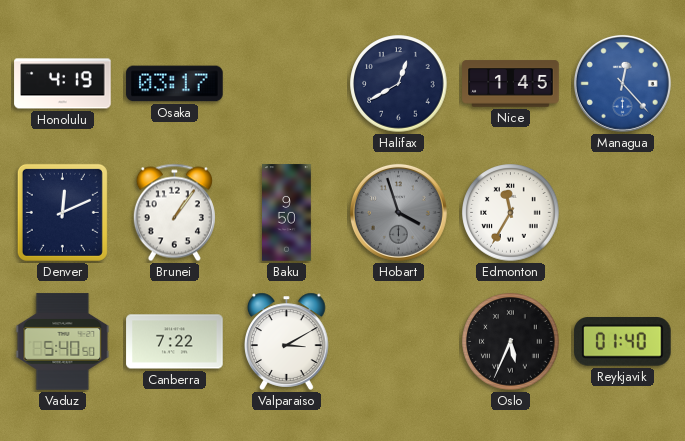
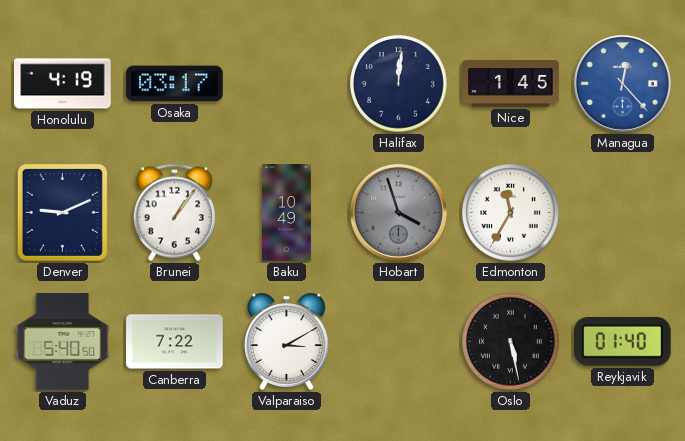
Halifax: 12:40 -> 12:01
Denver: 12:11 -> 9:11
Baku: 9:50 -> 10:49
Oslo: 5:34 -> 5:28
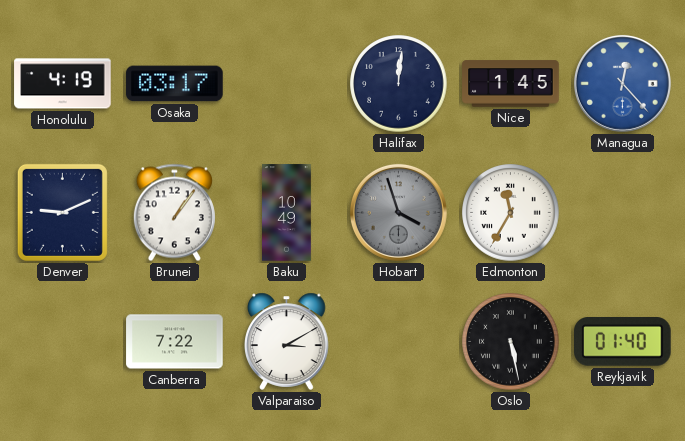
Vaduz: 5:40 -> none
